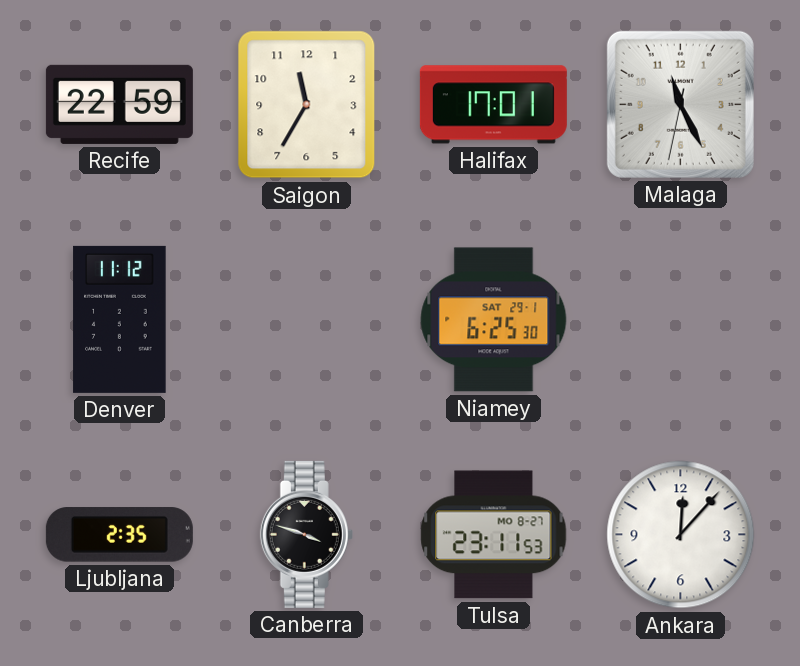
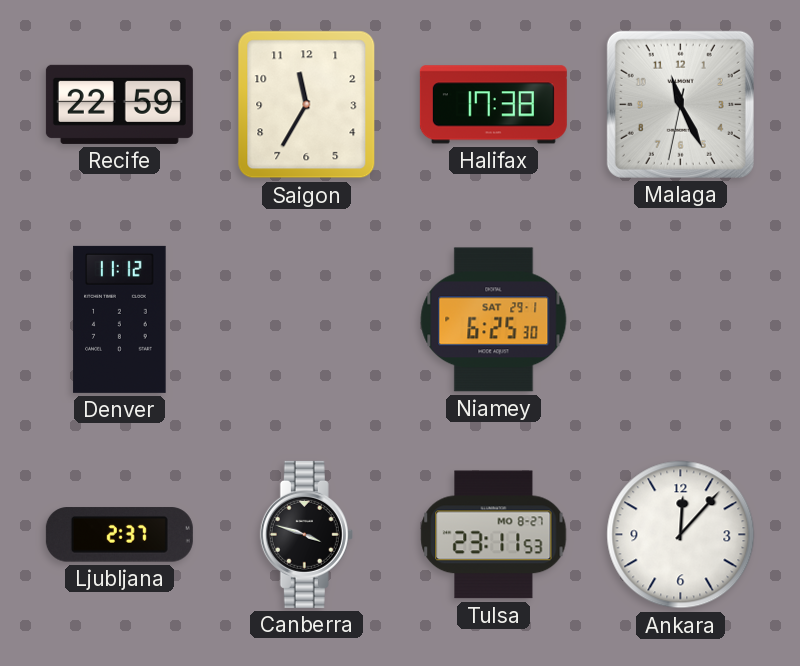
Halifax: 17:01 -> 17:38
Ljubljana: 2:35 -> 2:37
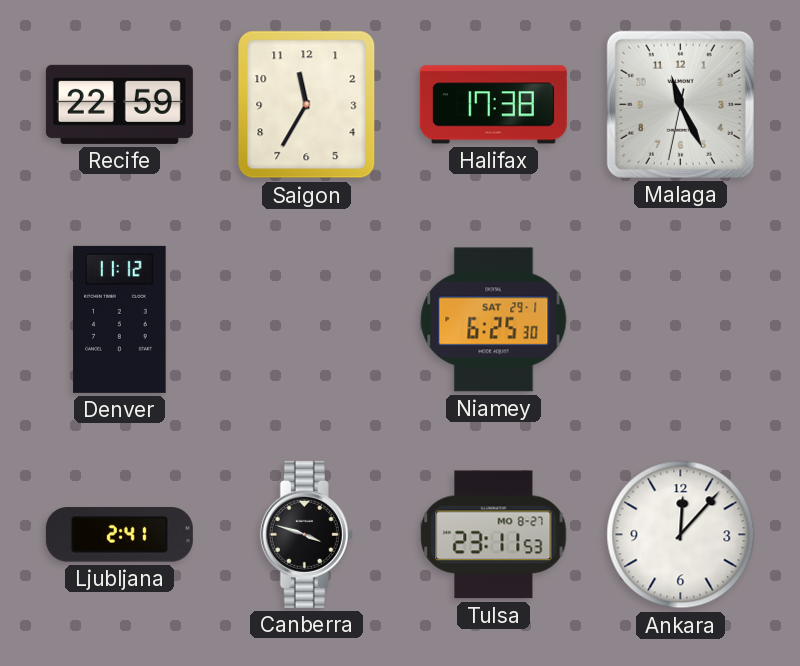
Ljubljana: 2:37 -> 2:41
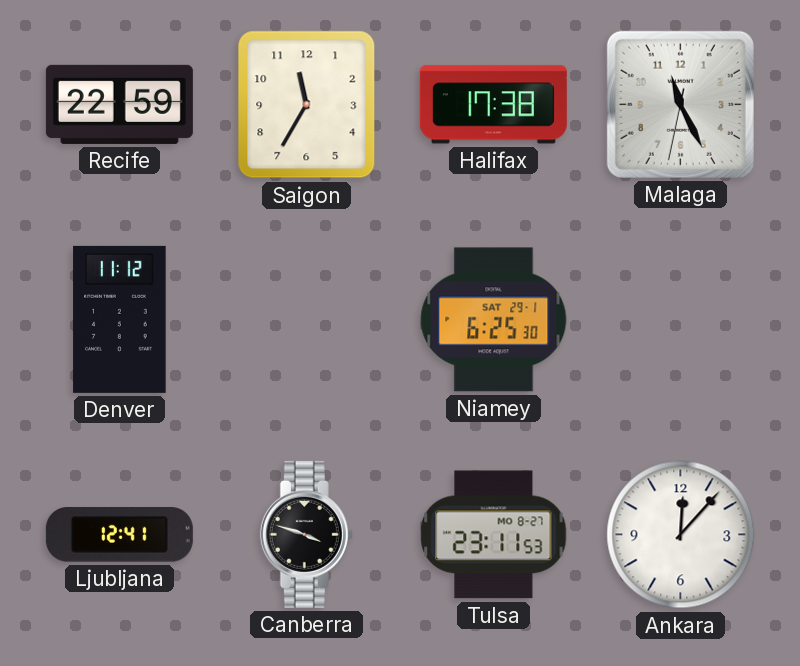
Ljubljana: 2:41 -> 12:41
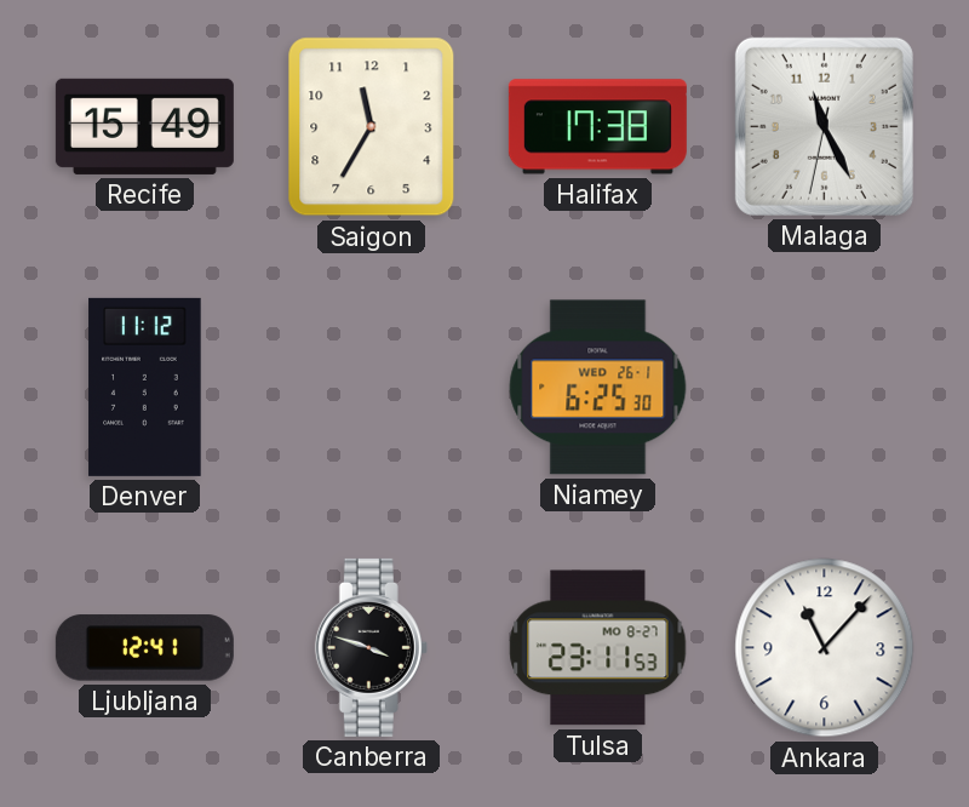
Recife: 22:59 -> 15:49
Niamey date: SAT 29-1 -> WED 26-1
Ankara: 12:07 -> 11:07
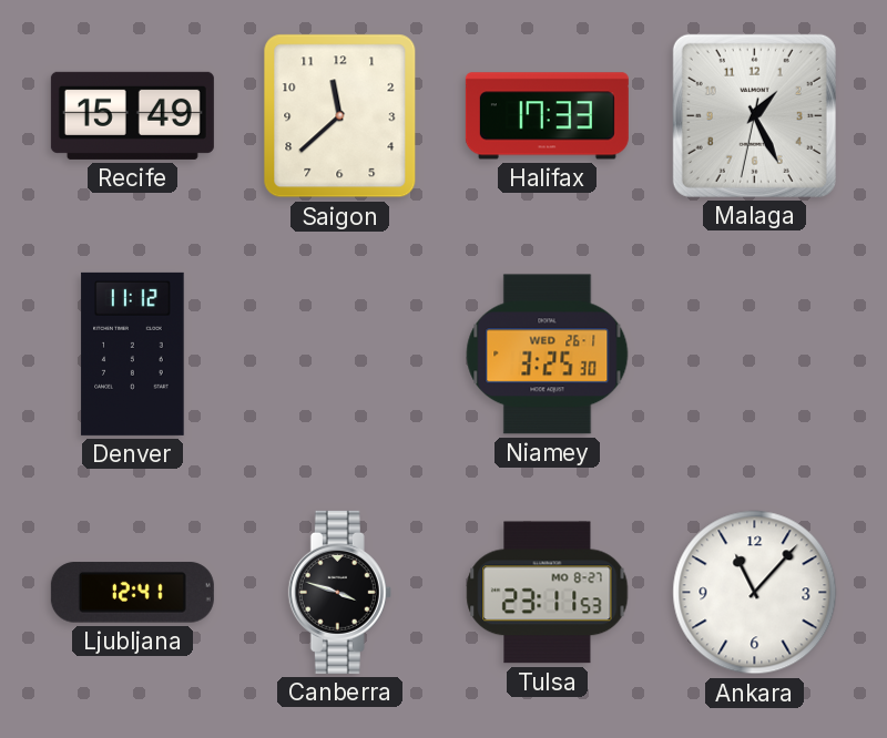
Saigon: 11:35 -> 11:38
Halifax: 17:38 -> 17:33
Malaga: 11:25 -> 1:25
Niamey: 6:25 -> 3:25
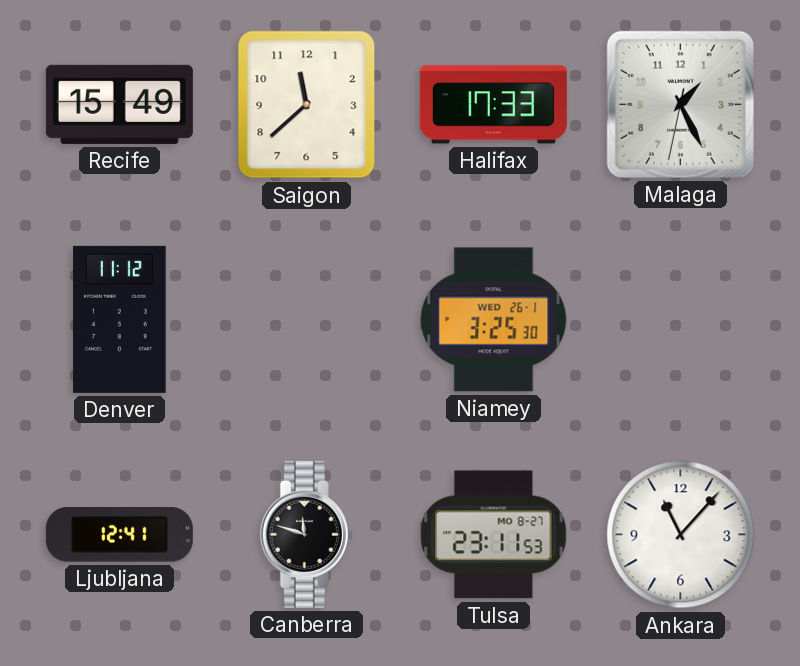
Canberra: 3:48 -> 11:48
